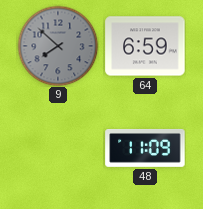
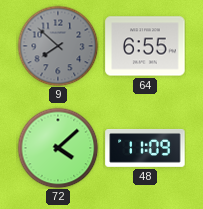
64: 6:59 -> 6:55
72: none -> 4:08
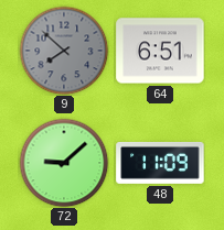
64: 6:55 -> 6:51
72: 4:08 -> 9:08
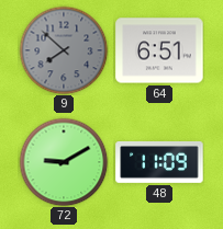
72: 9:08 -> 9:10
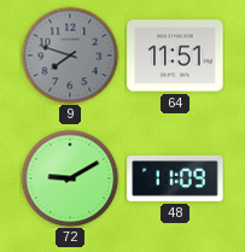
9: 7:52 -> 7:48
64: 6:51 -> 11:51
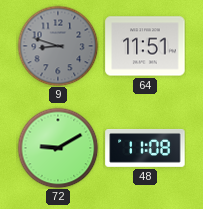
9: 7:48 -> 8:48
48: 11:09 -> 11:08
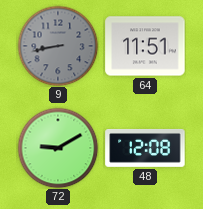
9: 8:48 -> 8:43
48: 11:08 -> 12:08
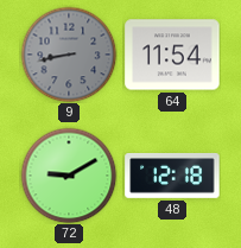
64: 11:51 -> 11:54
48: 12:08 -> 12:18
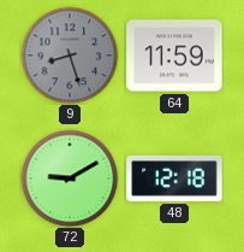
9: 8:43 -> 8:27
64: 11:54 -> 11:59
